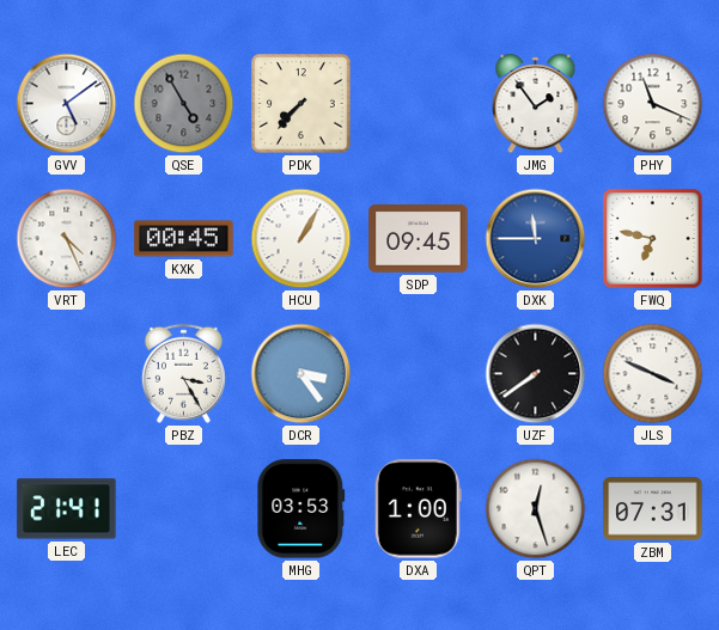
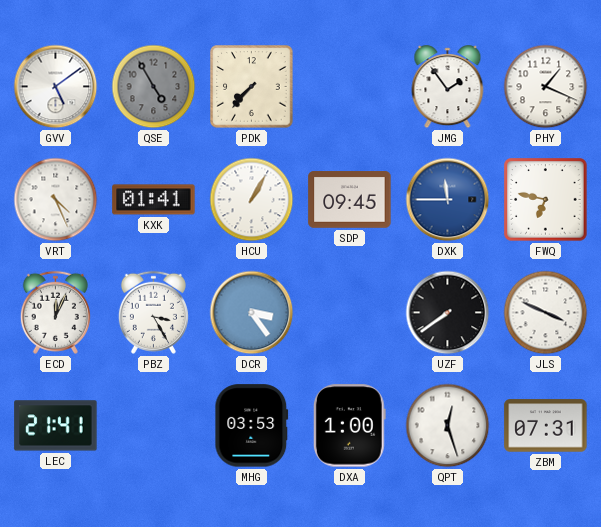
PHY: 11:19 -> 1:19
KXK: 00:45 -> 01:41
ECD: none -> 12:04
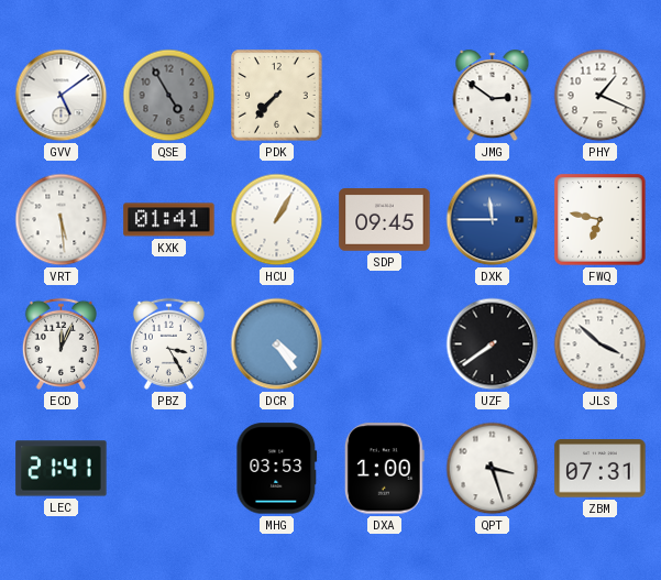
JMG: 1:54 -> 2:51
VRT: 4:26 -> 5:29
DCR: 3:24 -> 4:24
JLS: 3:49 -> 3:52
QPT: 12:27 -> 3:27
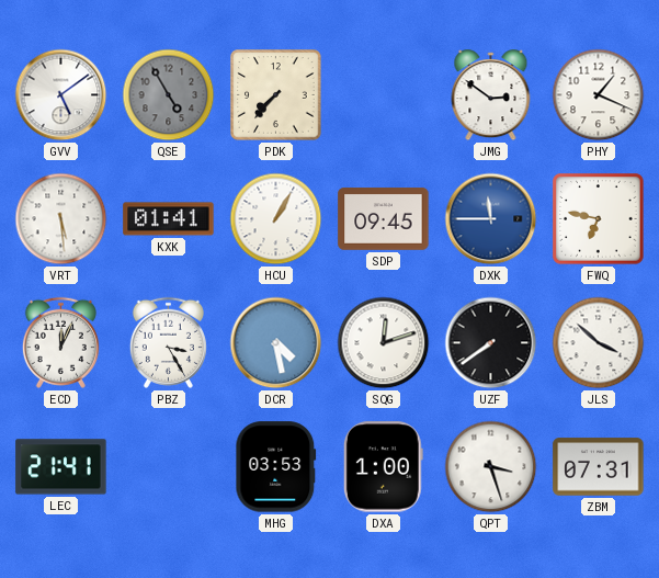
DCR: 4:24 -> 4:28
SQG: none -> 12:12
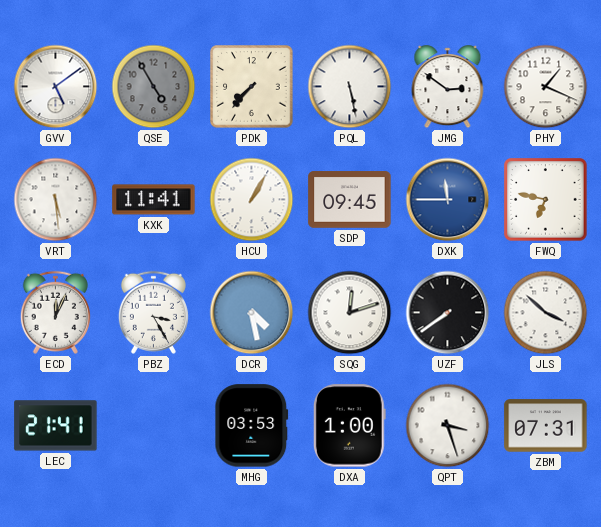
PQL: none -> 5:28
KXK: 01:41 -> 11:41
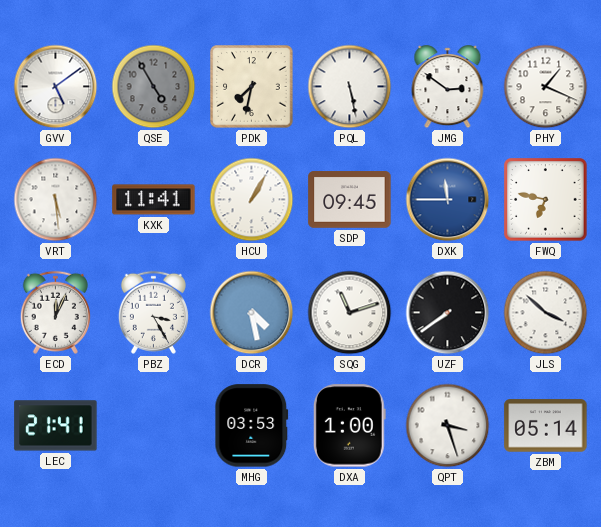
PDK: 7:37 -> 7:32
SQG: 12:12 -> 11:12
ZBM: 07:31 -> 05:14
